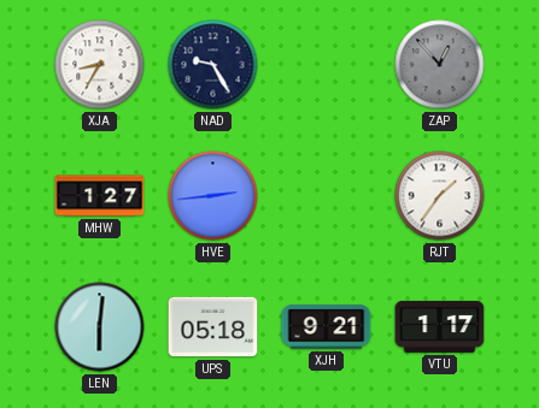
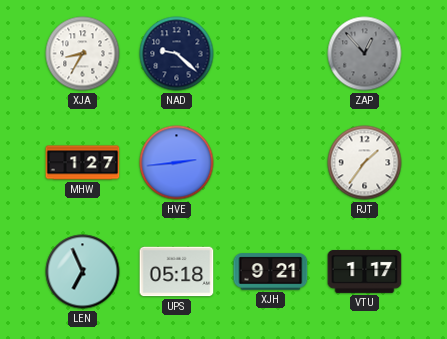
NAD: 9:25 -> 9:22
LEN: 6:01 -> 6:56
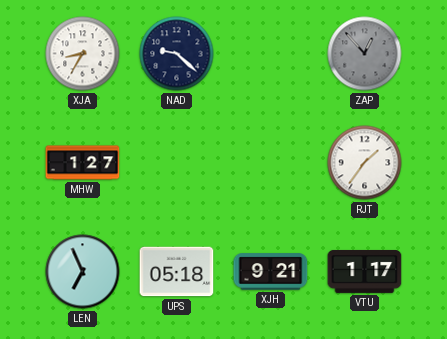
HVE: 2:44 -> none
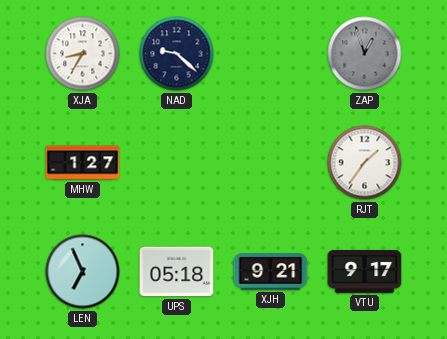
ZAP: 12:53 -> 12:57
VTU: 1:17 -> 9:17
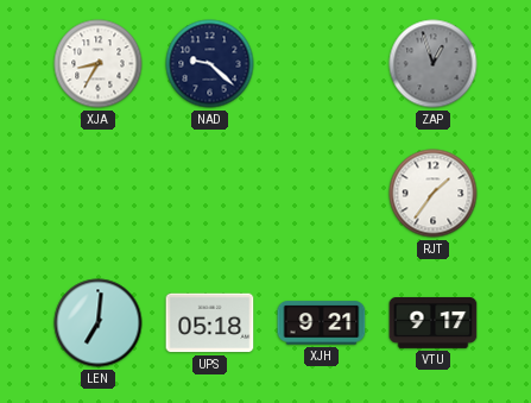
MHW: 1:27 -> none
LEN: 6:56 -> 7:01
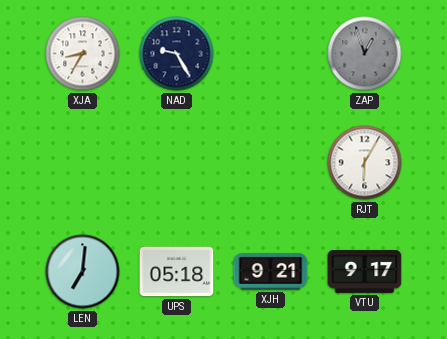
NAD: 9:22 -> 9:25
RJT: 1:36 -> 6:05
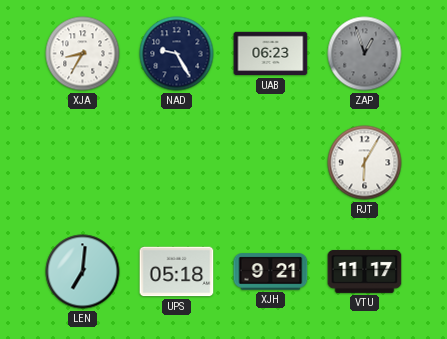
UAB: none -> 06:23
VTU: 9:17 -> 11:17
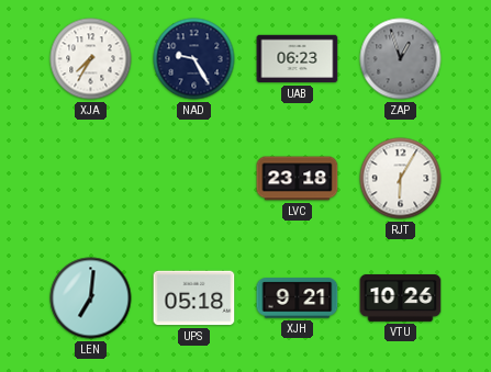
XJA: 8:35 -> 7:35
LVC: none -> 23:18
VTU: 11:17 -> 10:26
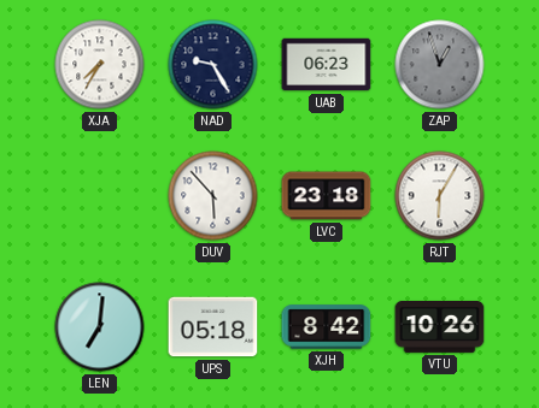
DUV: none -> 5:53
XJH: 9:21 -> 8:42
